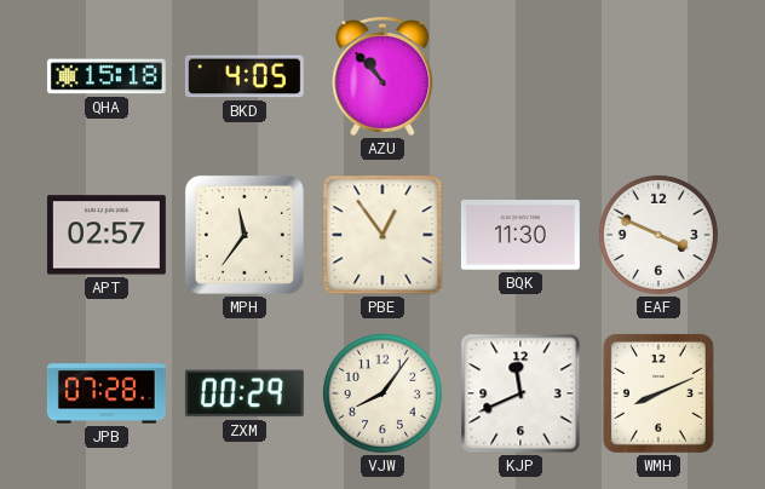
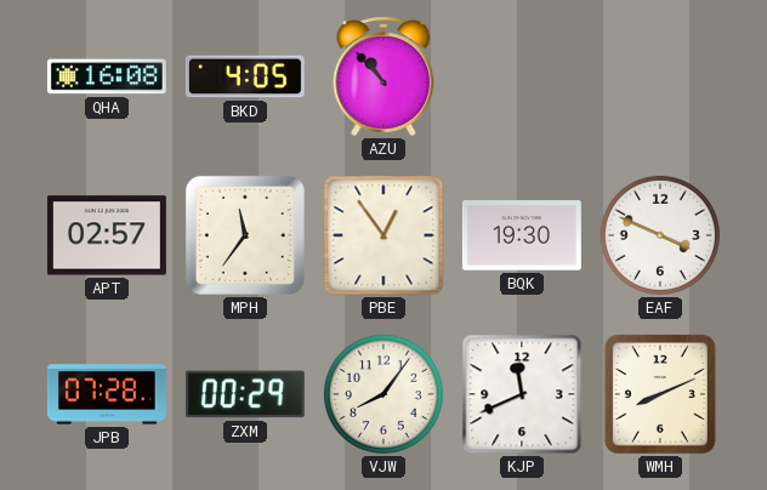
QHA: 15:18 -> 16:08
BQK: 11:30 -> 19:30
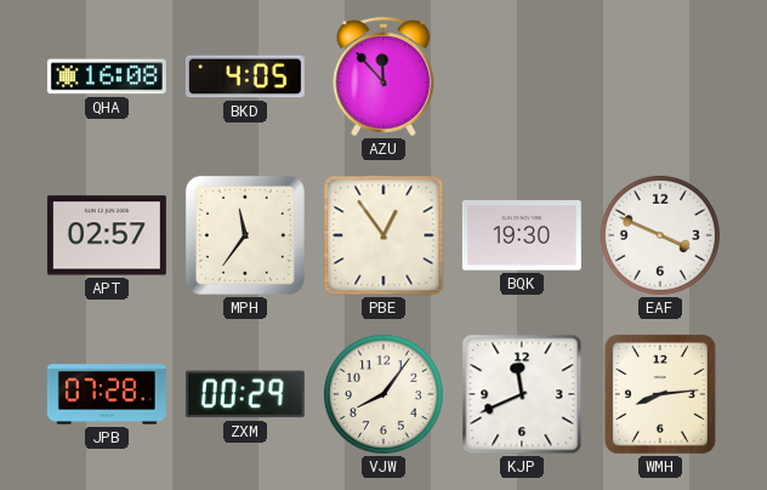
AZU: 10:53 -> 11:53
WMH: 8:11 -> 8:14
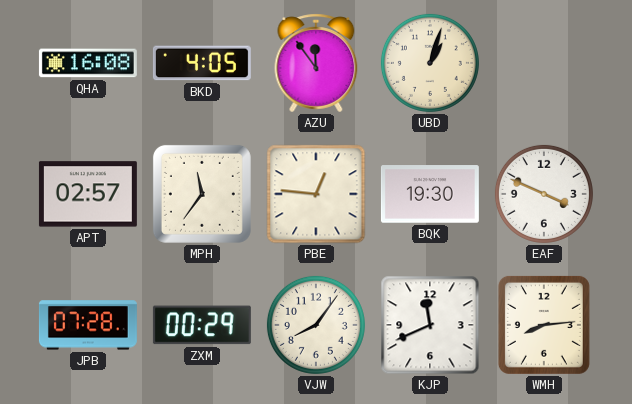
AZU: 11:53 -> 11:54
UBD: none -> 1:03
PBE: 12:54 -> 12:46
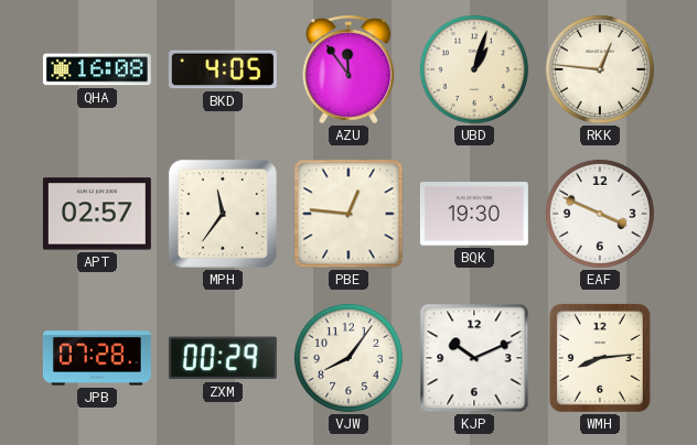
RKK: none -> 12:46
KJP: 11:41 -> 10:11
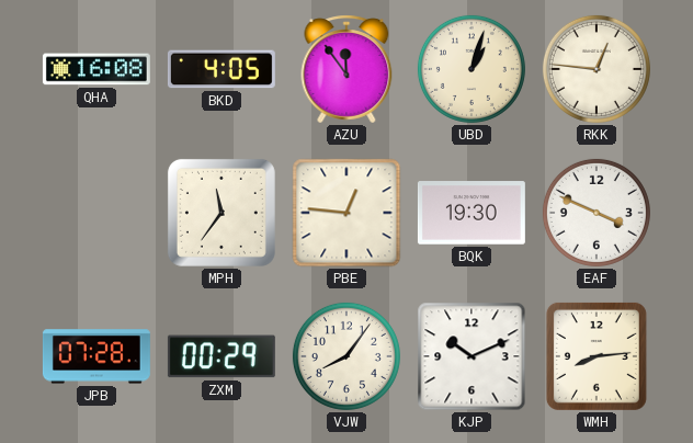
APT: 02:57 -> none
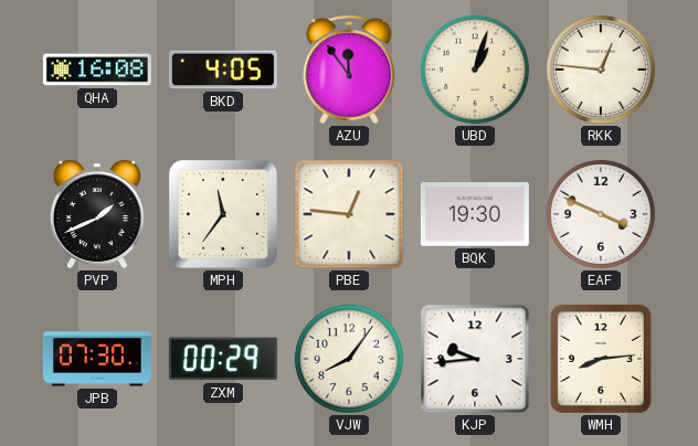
PVP: none -> 1:41
JPB: 07:28 -> 07:30
KJP: 10:11 -> 9:44
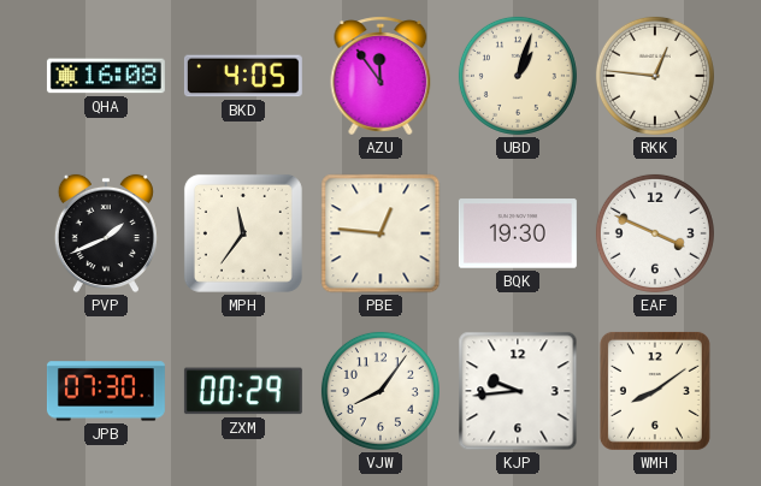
WMH: 8:14 -> 8:09
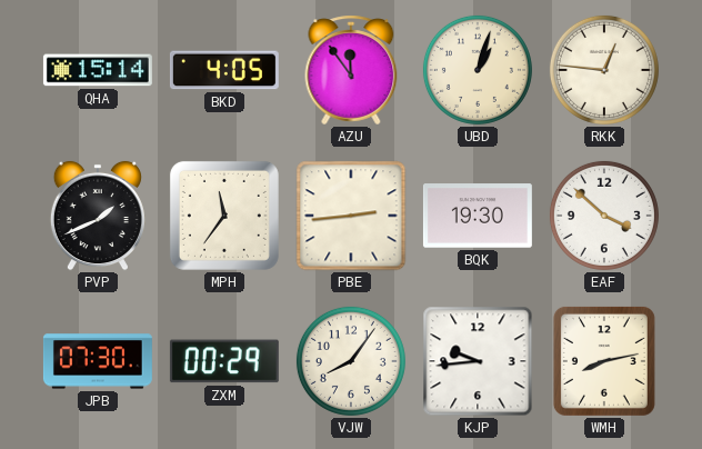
QHA: 16:08 -> 15:14
PBE: 12:46 -> 2:44
EAF: 3:49 -> 3:52
WMH: 8:09 -> 8:13
